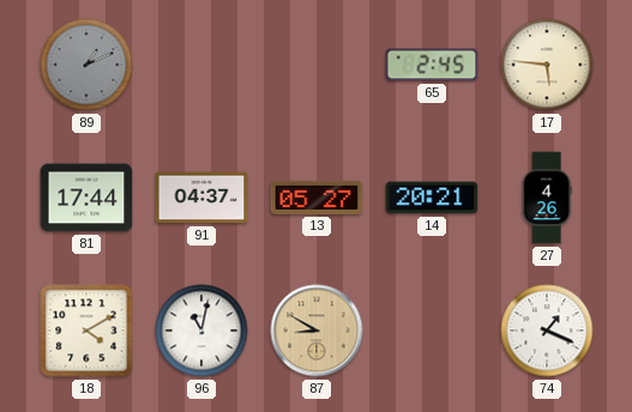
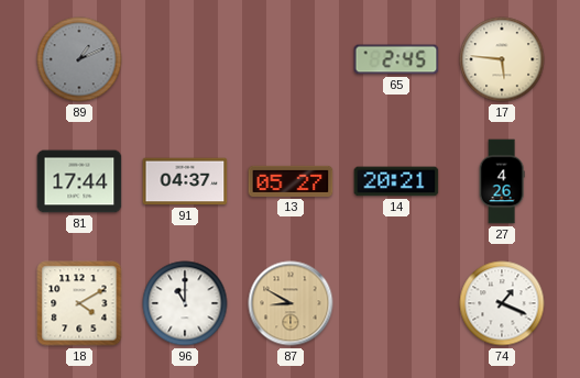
96: 11:02 -> 11:00
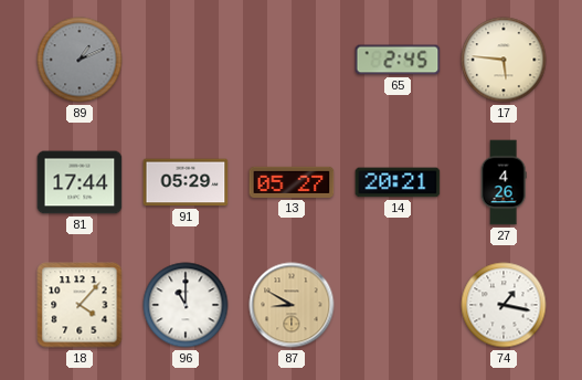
91: 04:37 -> 05:29
18: 4:10 -> 4:07
74: 1:19 -> 1:17
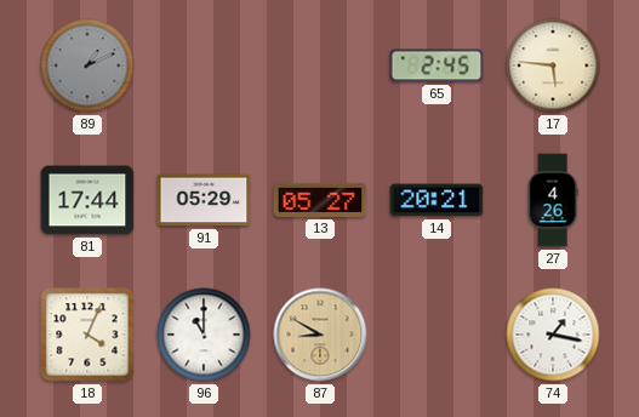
18: 4:07 -> 4:04
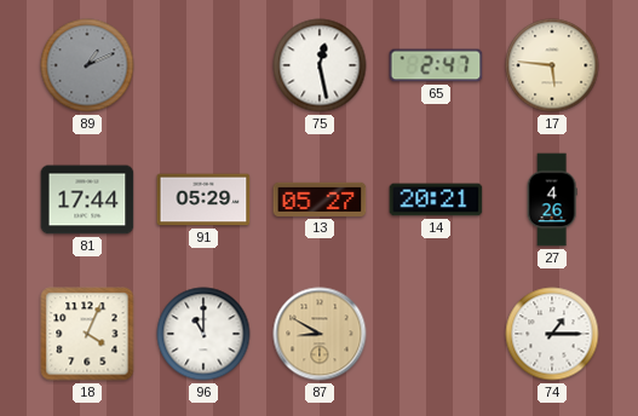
75: none -> 12:28
65: 2:45 -> 2:47
74: 1:17 -> 1:15
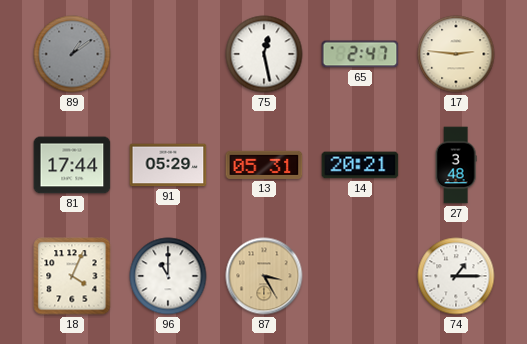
89: 1:11 -> 1:09
17: 5:46 -> 2:46
13: 05:27 -> 05:31
27: 4:26 -> 3:48
87: 8:50 -> 3:25
